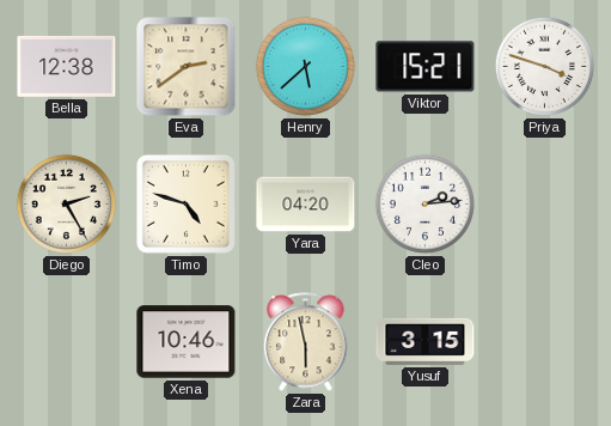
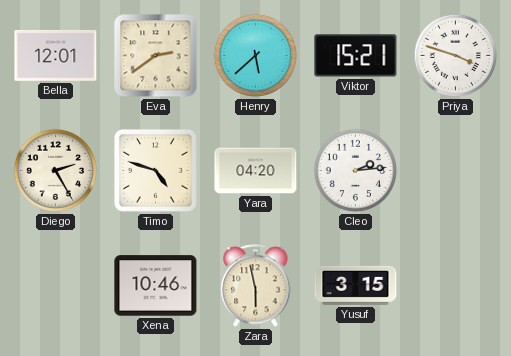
Bella: 12:38 -> 12:01
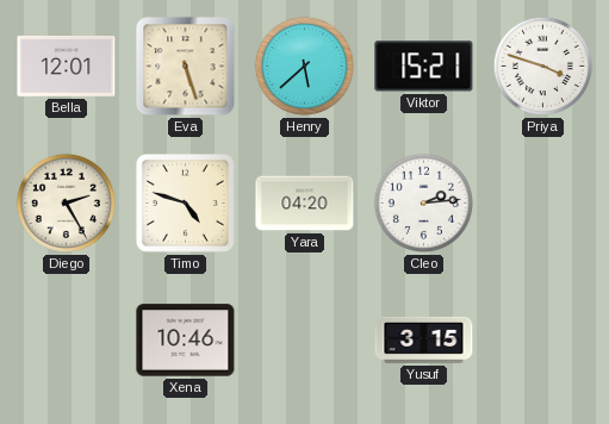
Eva: 2:39 -> 5:27
Zara: 5:58 -> none
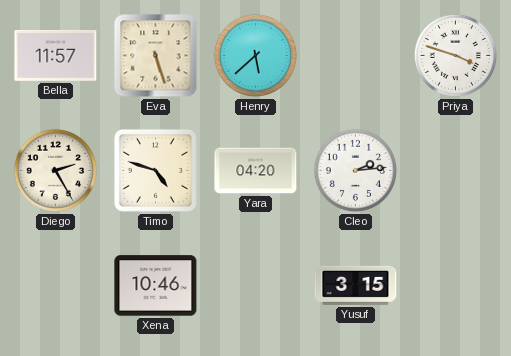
Bella: 12:01 -> 11:57
Viktor: 15:21 -> none
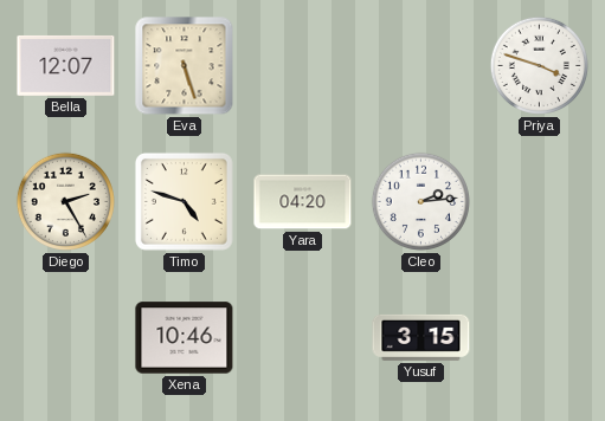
Bella: 11:57 -> 12:07
Henry: 5:38 -> none
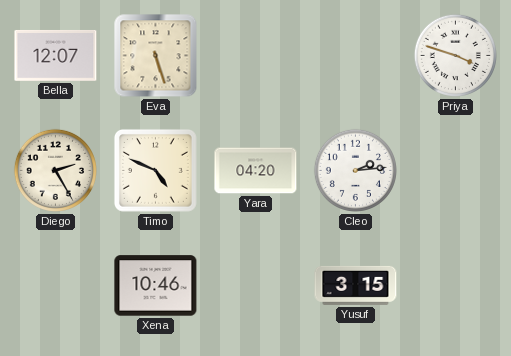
Timo: 4:48 -> 4:49
